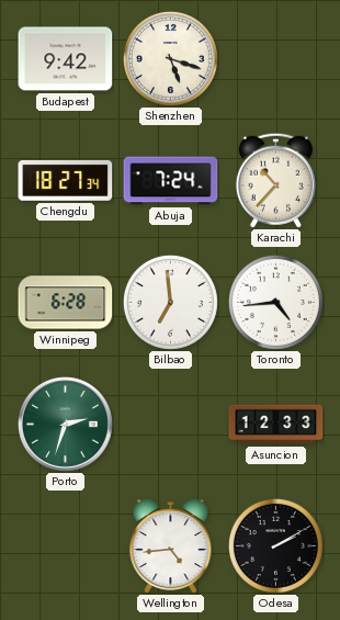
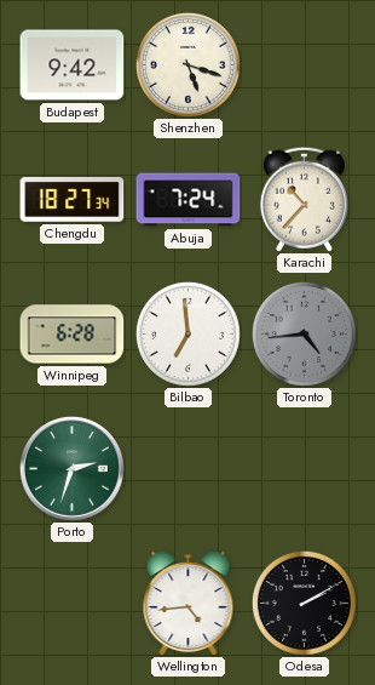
Toronto dial: white -> grey
Asuncion: 12:33 -> none
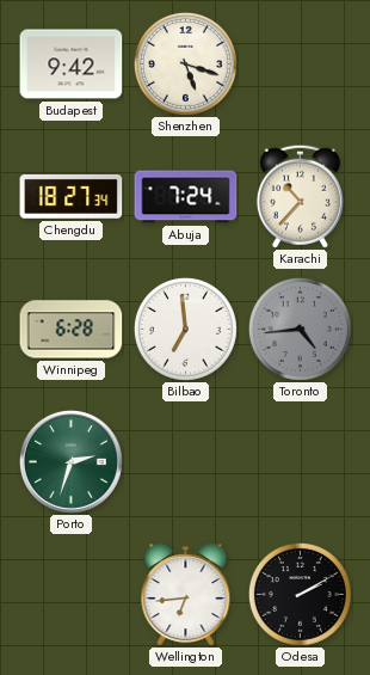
Wellington: 4:44 -> 6:44
